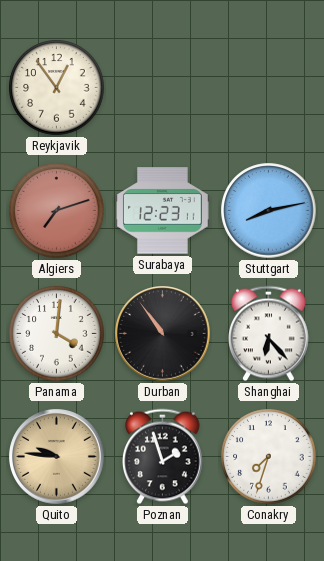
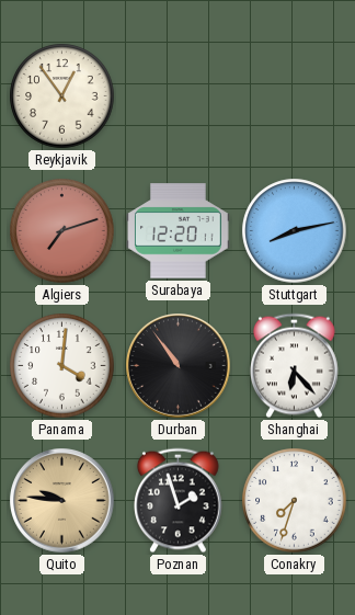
Surabaya: 12:23 -> 12:20
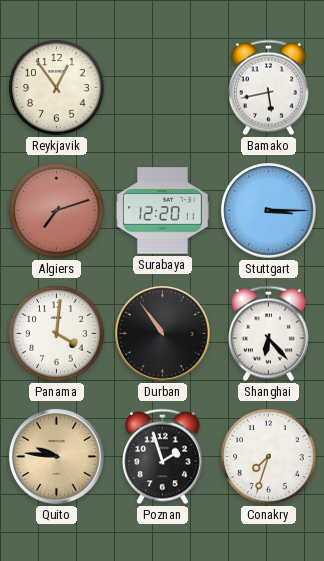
Bamako: none -> 5:43
Stuttgart: 8:13 -> 3:15
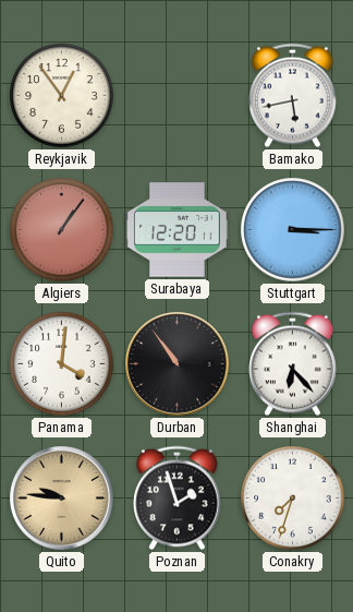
Algiers: 7:12 -> 1:06
